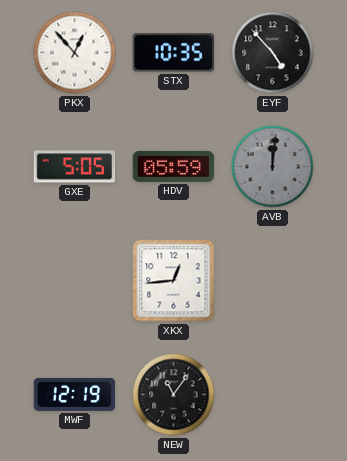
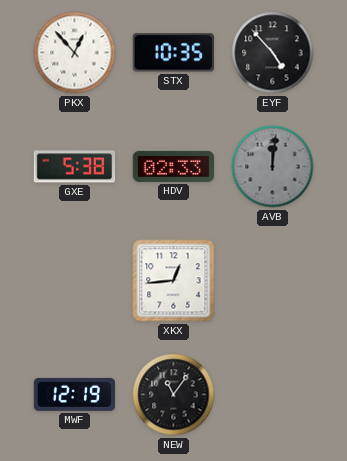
GXE: 5:05 -> 5:38
HDV: 05:59 -> 02:33
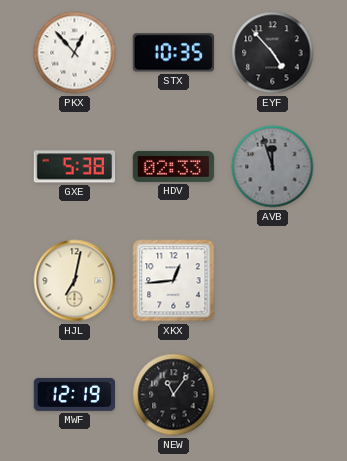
AVB: 12:01 -> 11:57
HJL: none -> 7:02
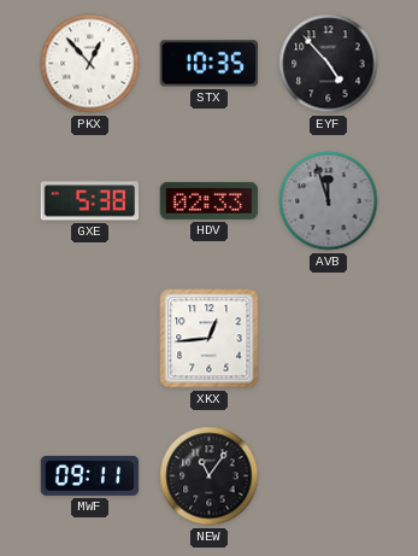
HJL: 7:02 -> none
MWF: 12:19 -> 09:11
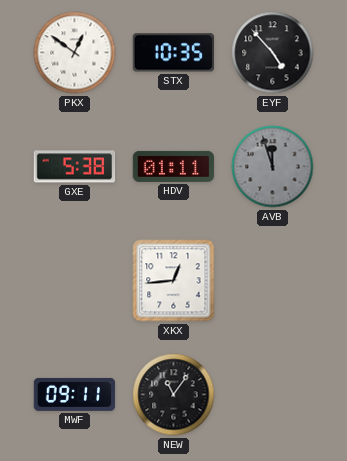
PKX: 12:53 -> 12:51
HDV: 02:33 -> 01:11
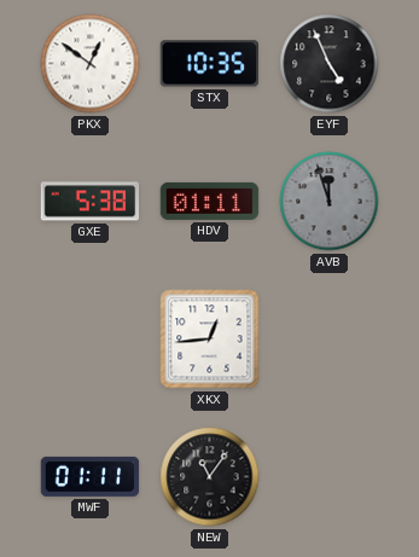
EYF: 4:53 -> 4:56
MWF: 09:11 -> 01:11
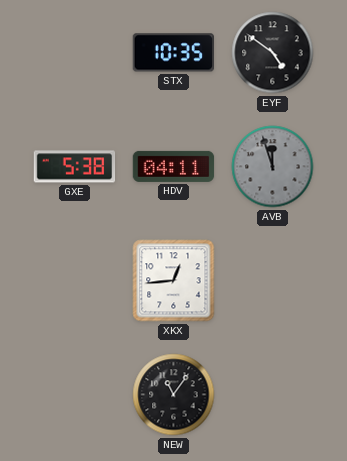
PKX: 12:51 -> none
EYF: 4:56 -> 4:51
HDV: 01:11 -> 04:11
MWF: 01:11 -> none
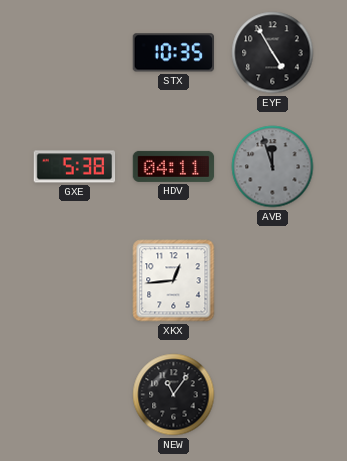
EYF: 4:51 -> 4:55
